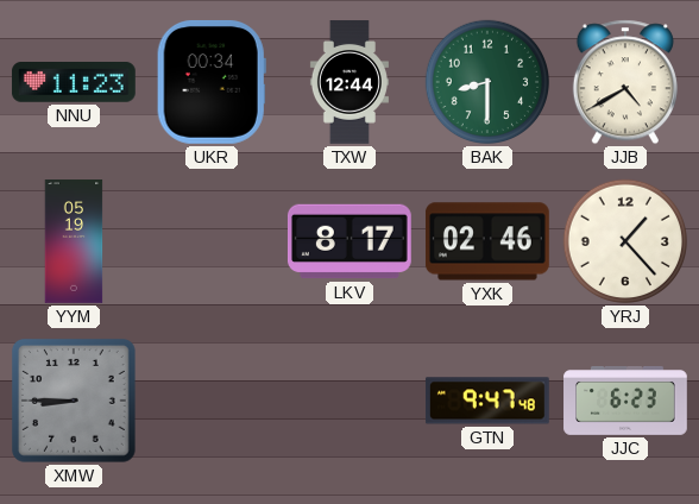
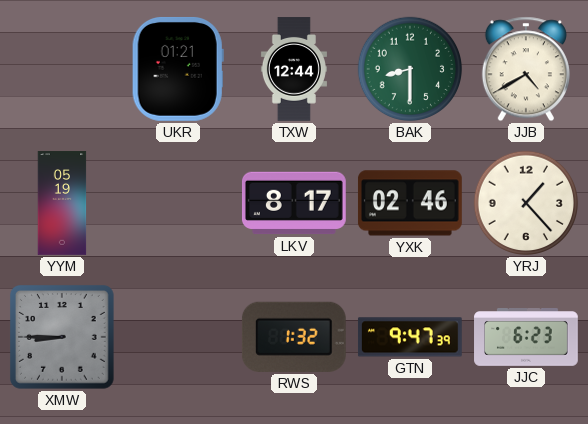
NNU: 11:23 -> none
UKR: 00:34 -> 01:21
RWS: none -> 1:32
GTN: 9:47:48 -> 9:47:39
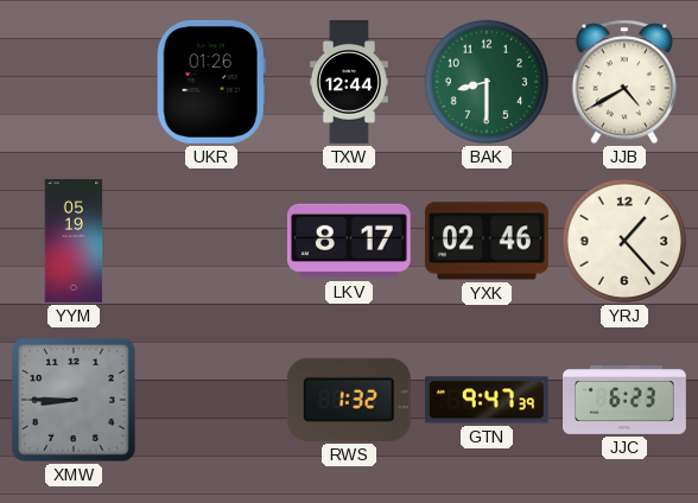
UKR: 01:21 -> 01:26
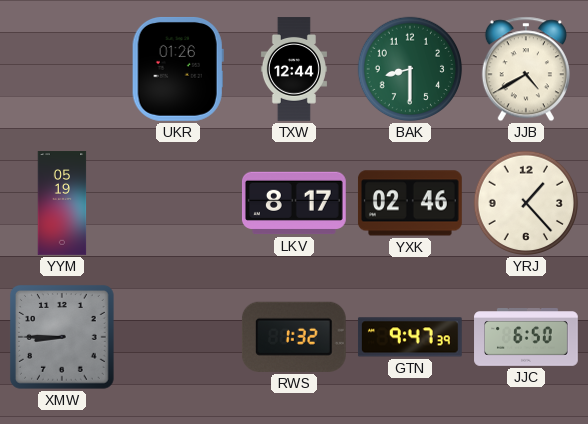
JJC: 6:23 -> 6:50
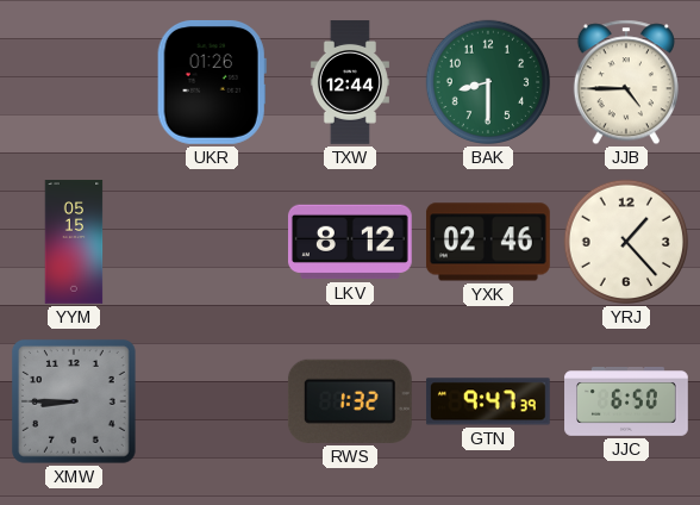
JJB: 4:40 -> 4:45
YYM: 05:19 -> 05:15
LKV: 8:17 -> 8:12
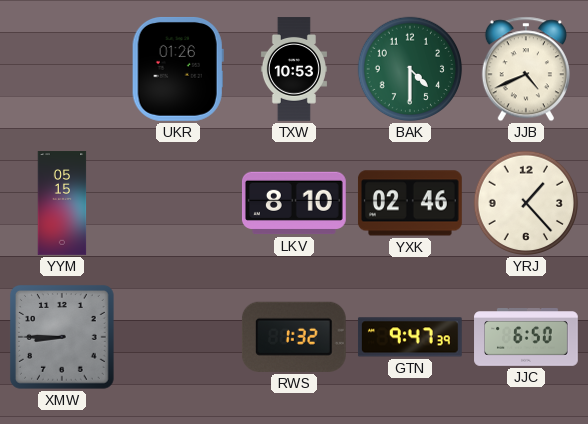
TXW: 12:44 -> 10:53
BAK: 8:30 -> 4:30
JJB: 4:45 -> 4:41
LKV: 8:12 -> 8:10
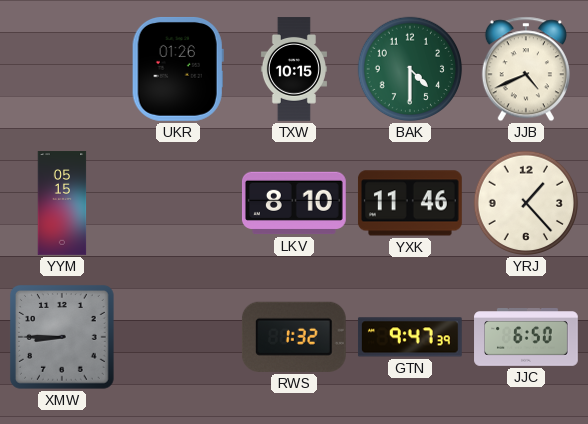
TXW: 10:53 -> 10:15
YXK: 02:46 -> 11:46
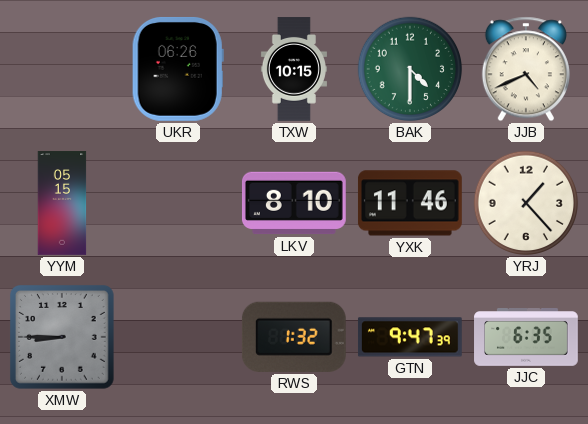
UKR: 01:26 -> 06:26
JJC: 6:50 -> 6:35
